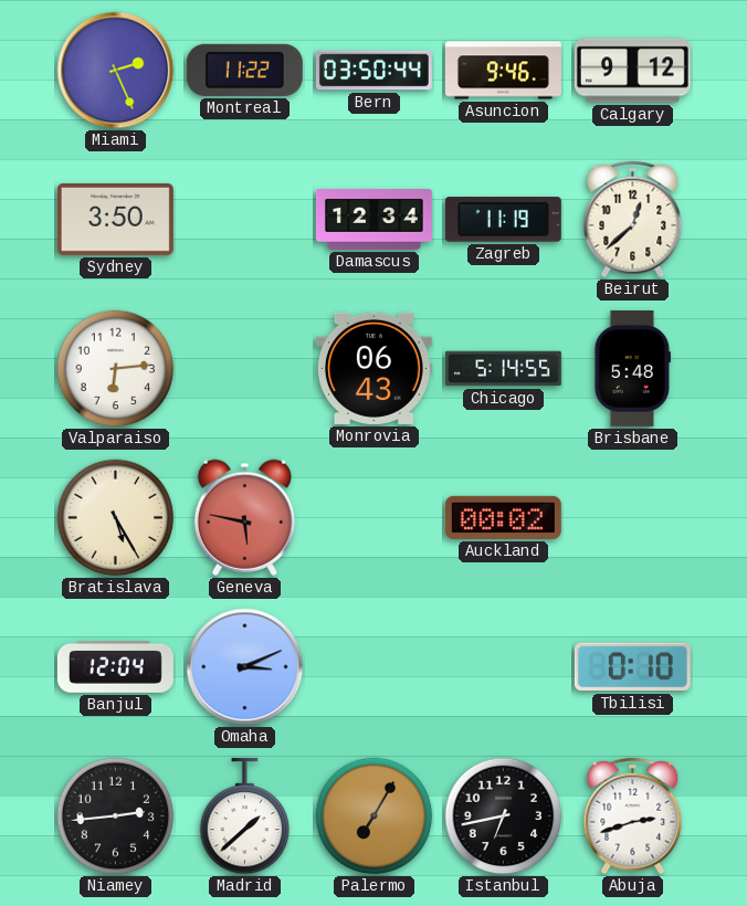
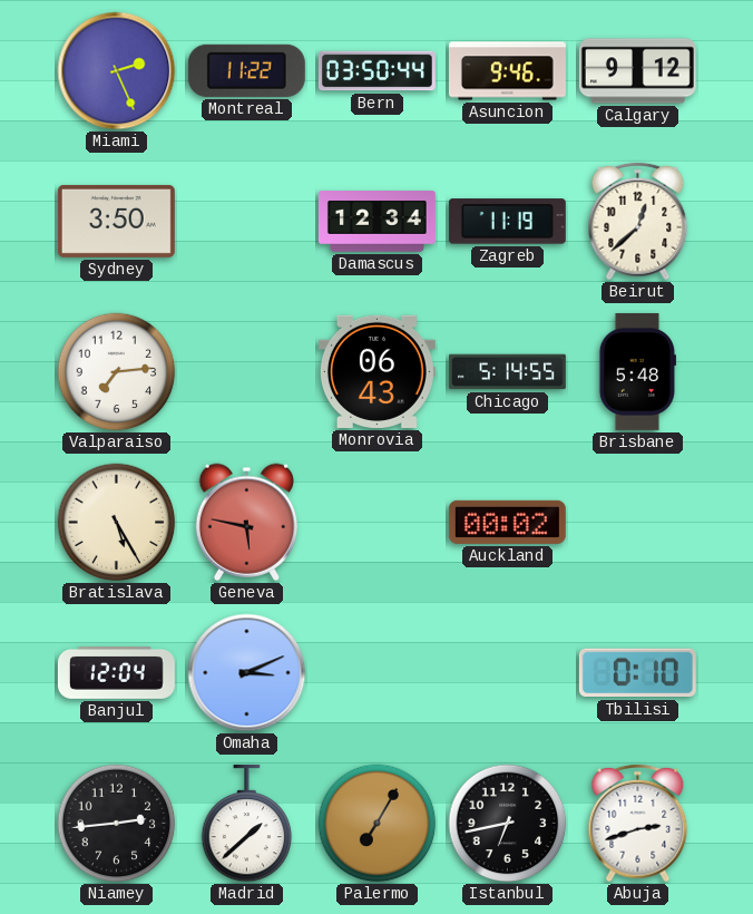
Valparaiso: 6:14 -> 7:14
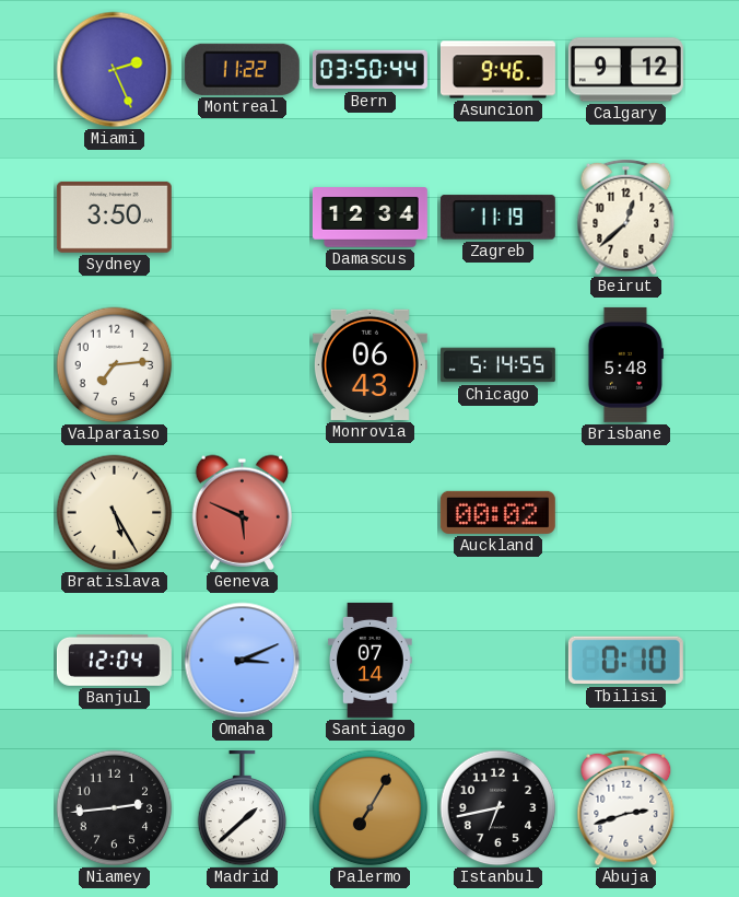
Geneva: 5:47 -> 5:49
Santiago: none -> 07:14
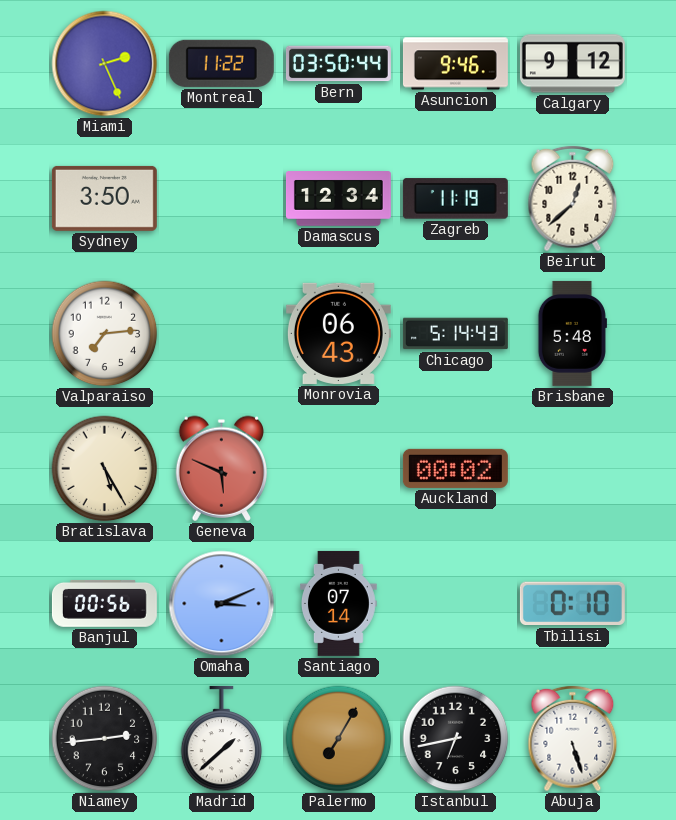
Chicago: 5:14:55 -> 5:14:43
Banjul: 12:04 -> 00:56
Abuja: 2:42 -> 5:27
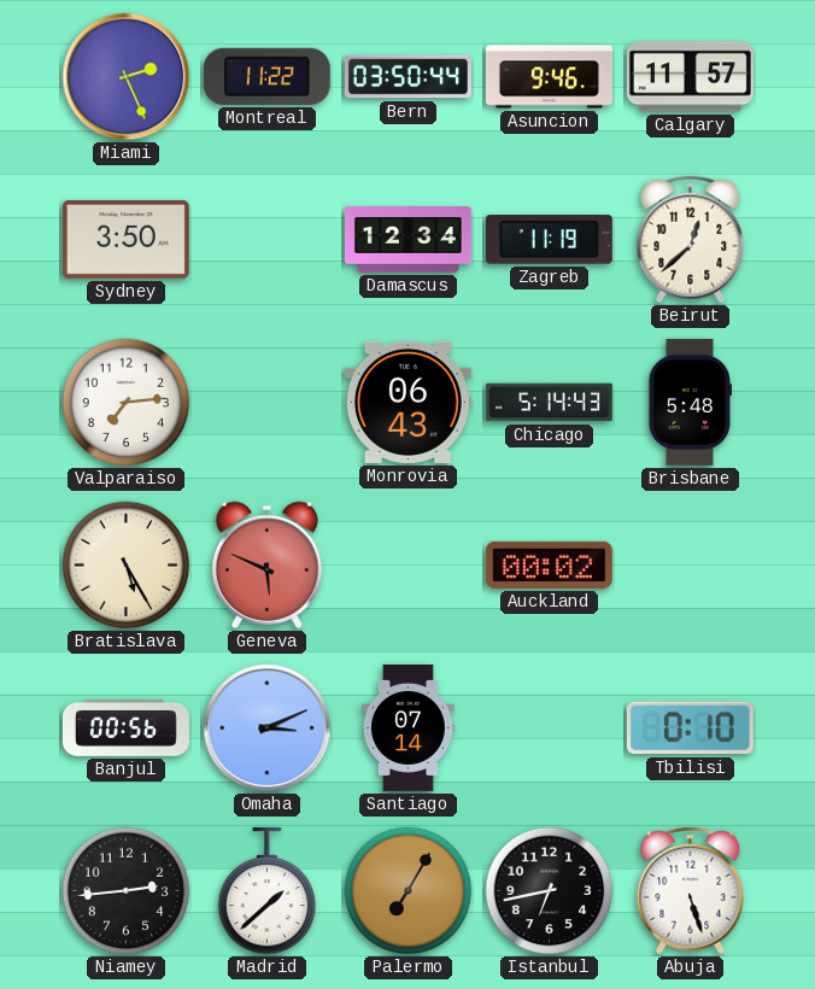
Calgary: 9:12 -> 11:57
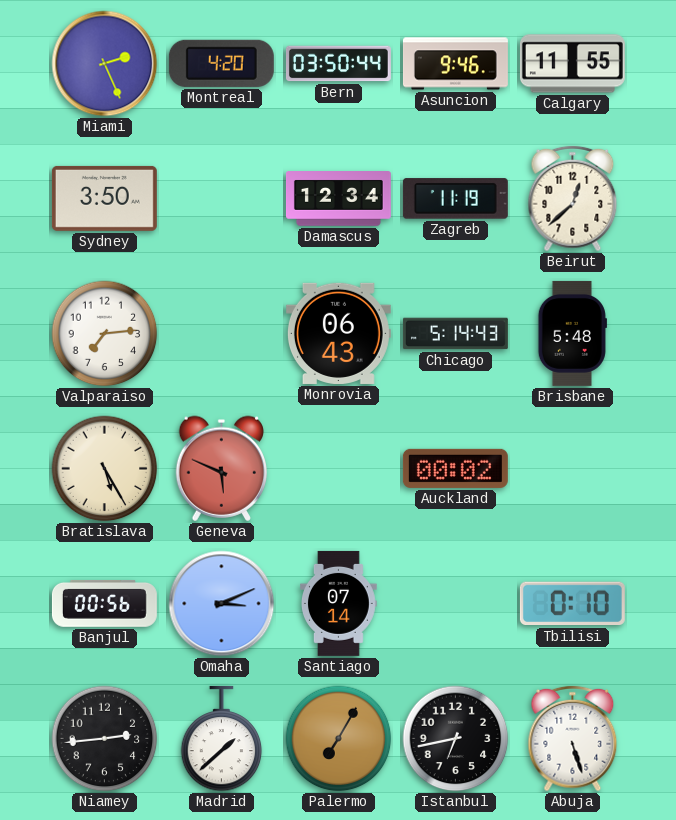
Montreal: 11:22 -> 4:20
Calgary: 11:57 -> 11:55
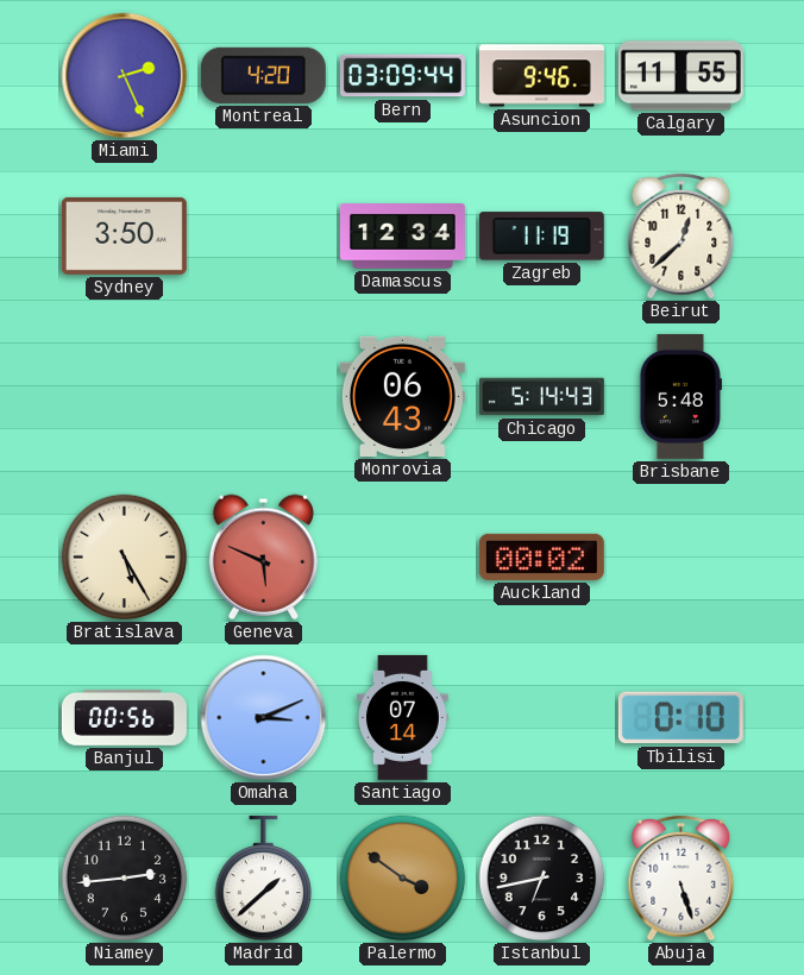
Bern: 03:50 -> 03:09
Valparaiso: 7:14 -> none
Palermo: 7:05 -> 3:51
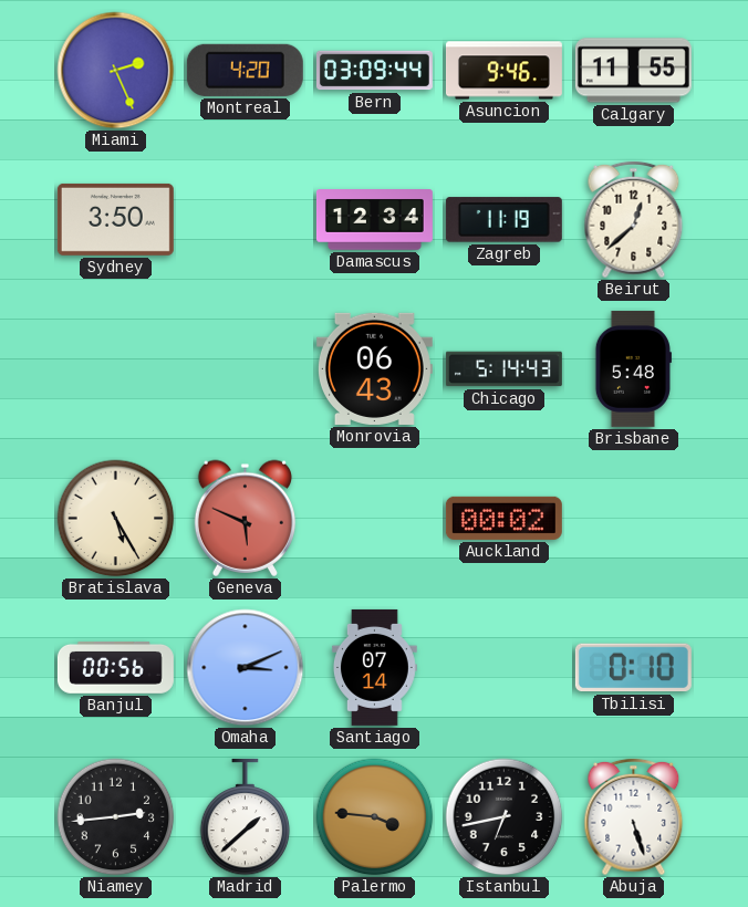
Palermo: 3:51 -> 3:46
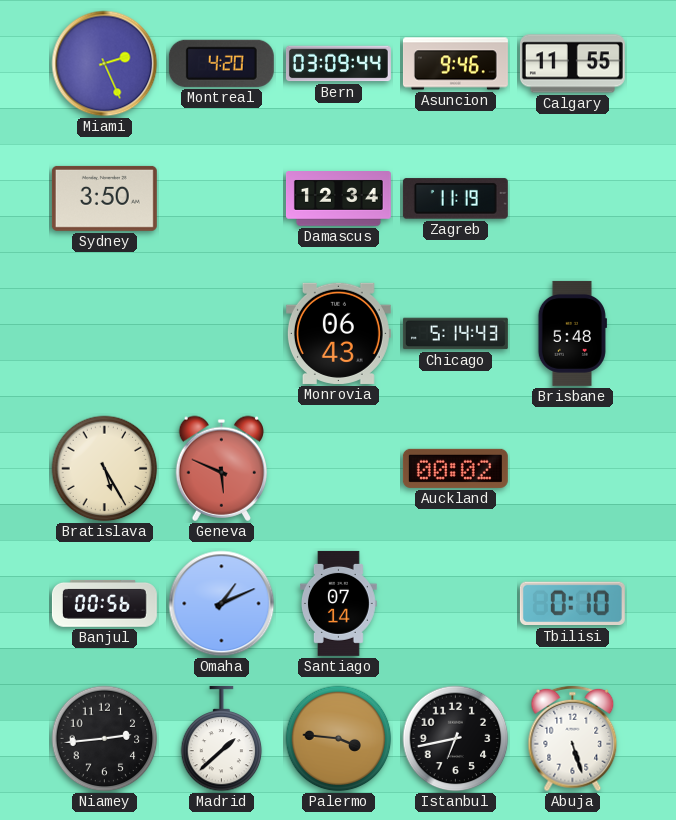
Beirut: 12:38 -> none
Omaha: 3:11 -> 1:11
